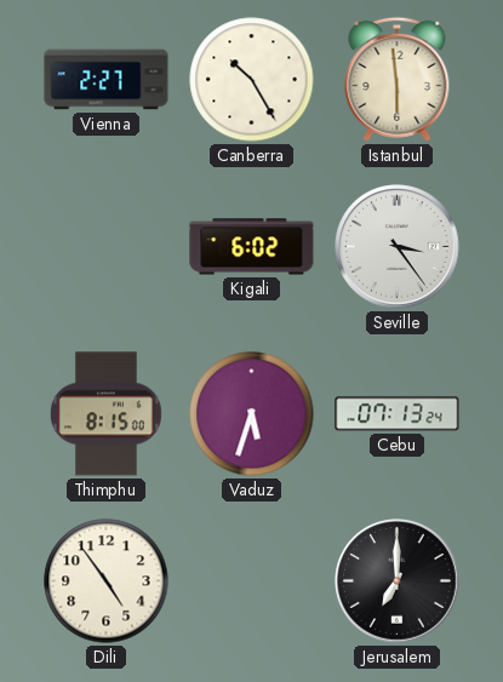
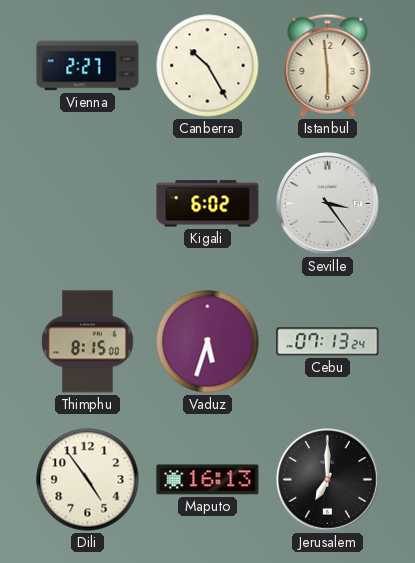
Maputo: none -> 16:13
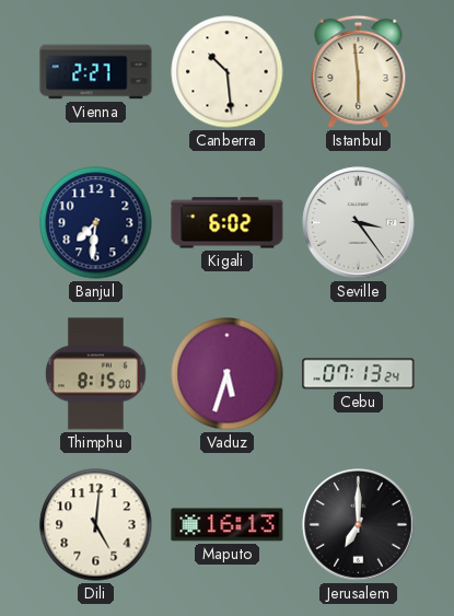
Canberra: 10:25 -> 10:29
Banjul: none -> 7:31
Dili: 4:54 -> 5:01
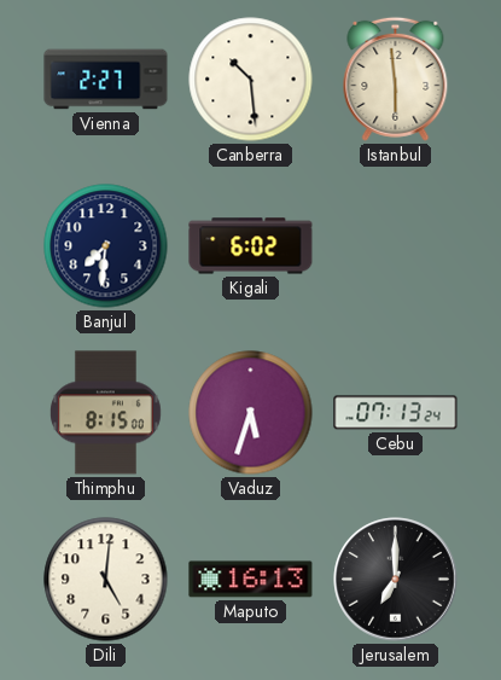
Seville: 3:24 -> none
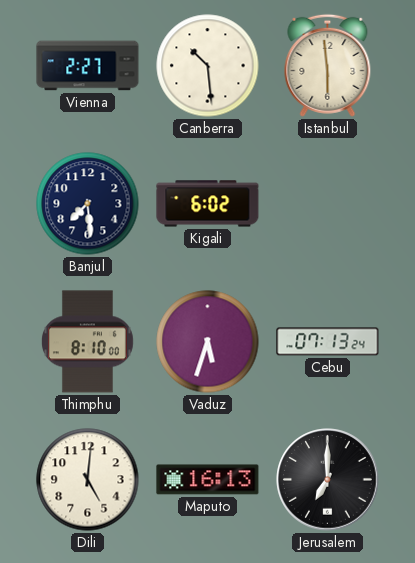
Banjul: 7:31 -> 7:29
Thimphu: 8:15 -> 8:10
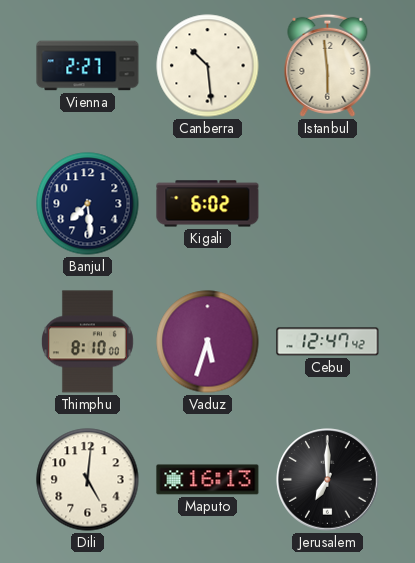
Cebu: 07:13 -> 12:47
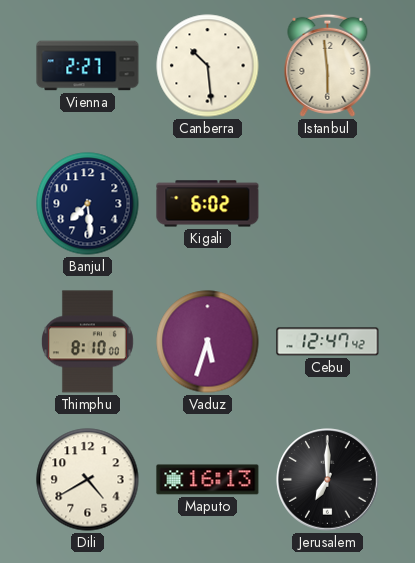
Dili: 5:01 -> 4:40
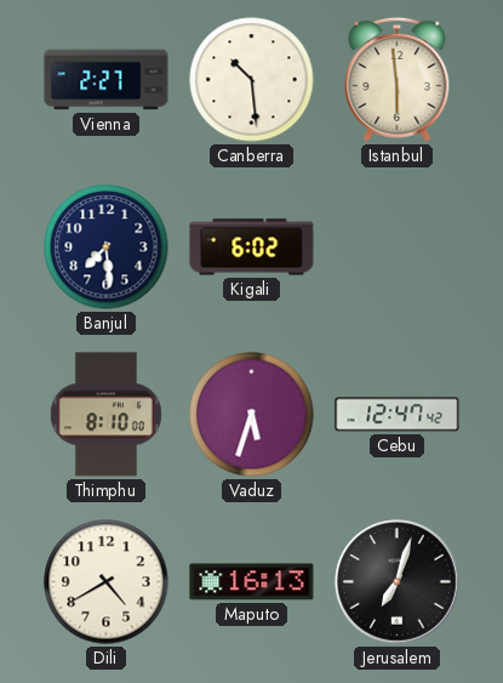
Jerusalem: 7:00 -> 7:03
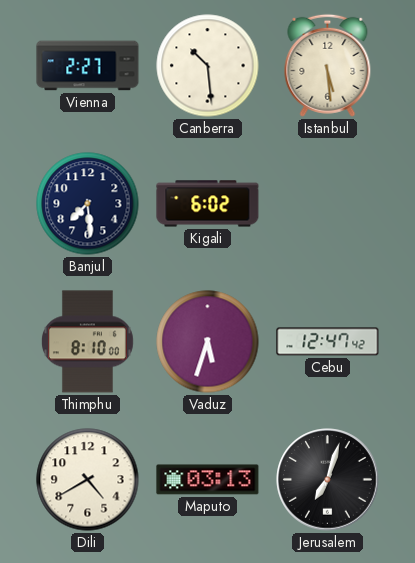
Istanbul: 5:59 -> 5:29
Maputo: 16:13 -> 03:13
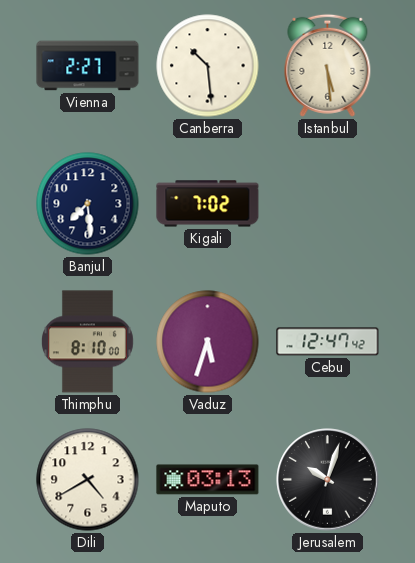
Kigali: 6:02 -> 7:02
Jerusalem: 7:03 -> 10:03
